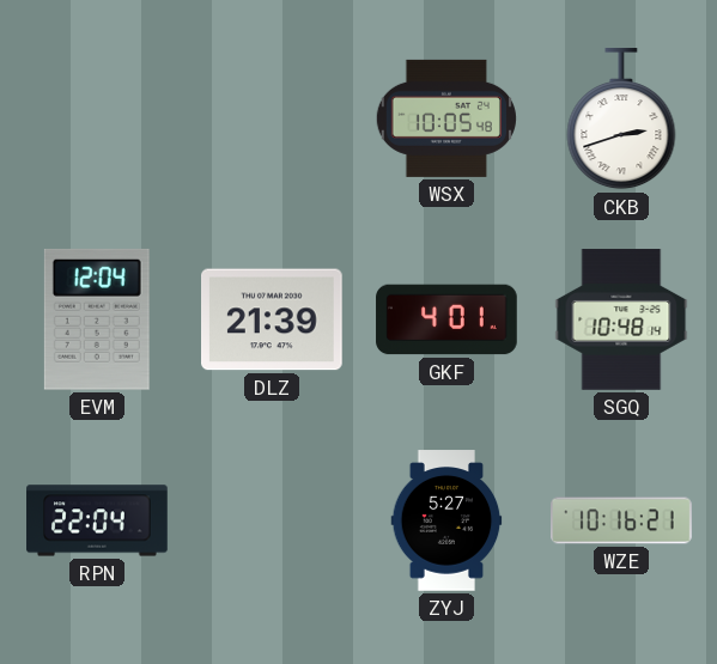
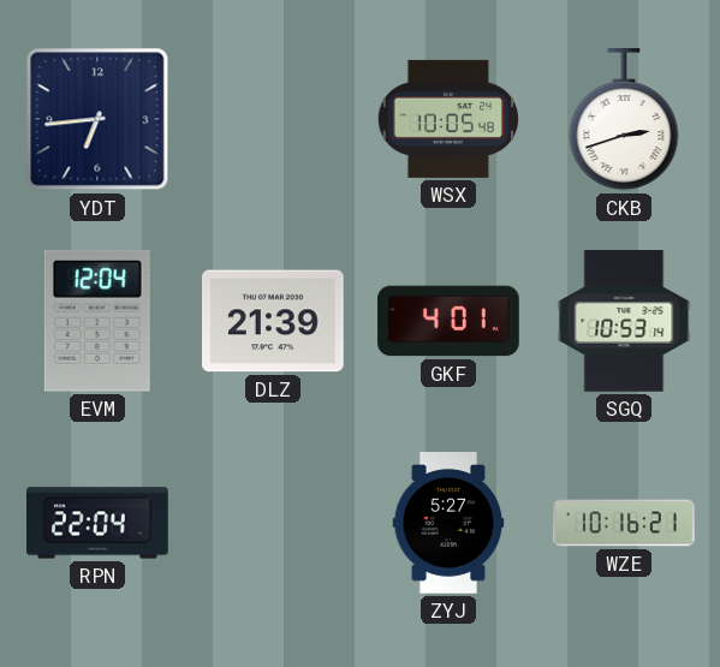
YDT: none -> 6:44
SGQ: 10:48 -> 10:53
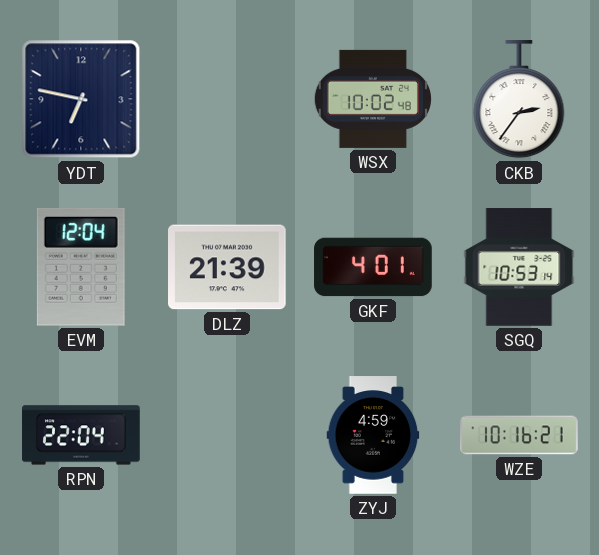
YDT: 6:44 -> 6:47
WSX: 10:05 -> 10:02
CKB: 2:42 -> 2:36
ZYJ: 5:27 -> 4:59
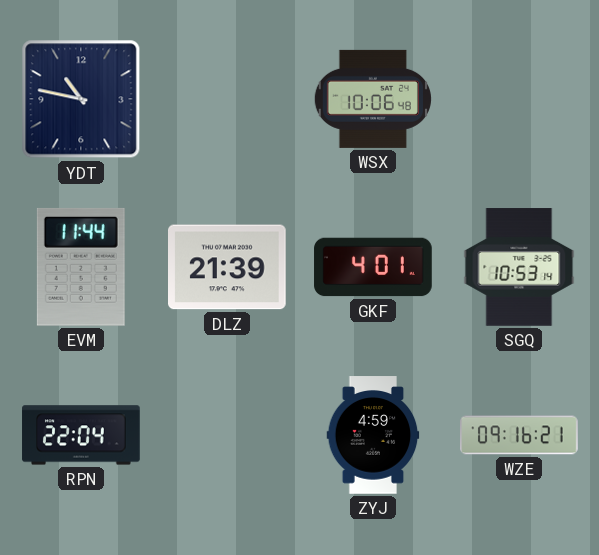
YDT: 6:47 -> 10:47
WSX: 10:02 -> 10:06
CKB: 2:36 -> none
EVM: 12:04 -> 11:44
WZE: 10:16 -> 09:16
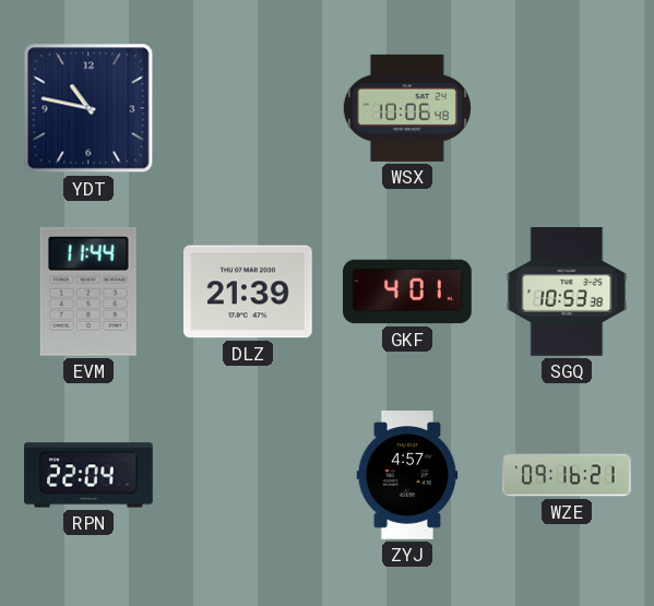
SGQ: 10:53:14 -> 10:53:38
ZYJ: 4:59 -> 4:57
